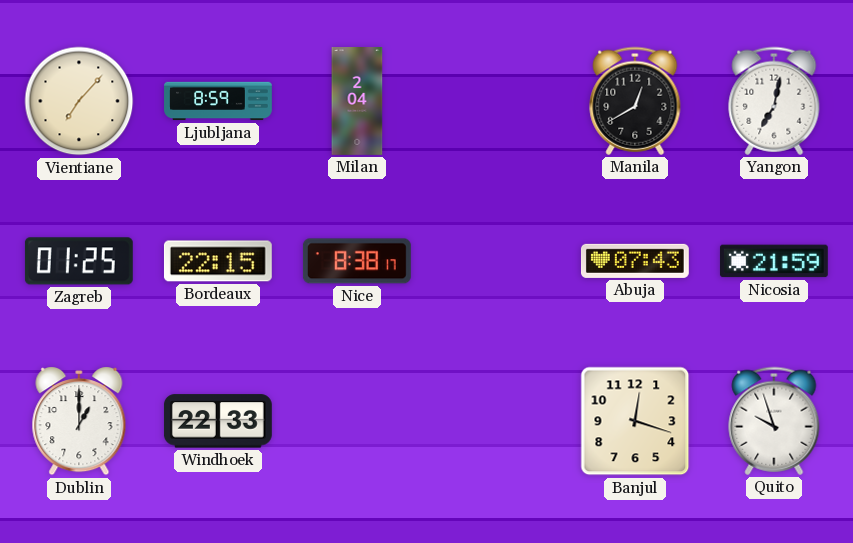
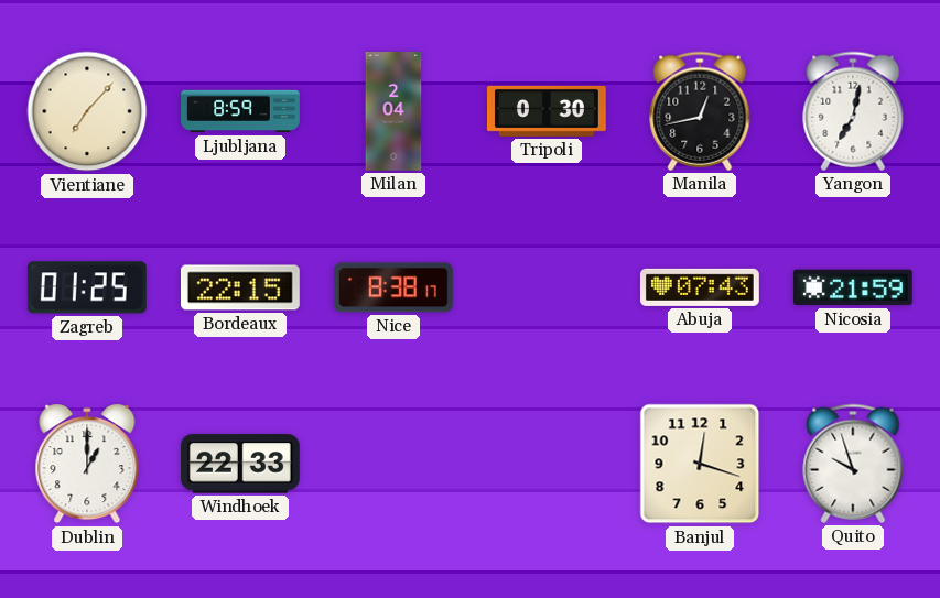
Tripoli: none -> 0:30
Manila: 12:40 -> 12:43
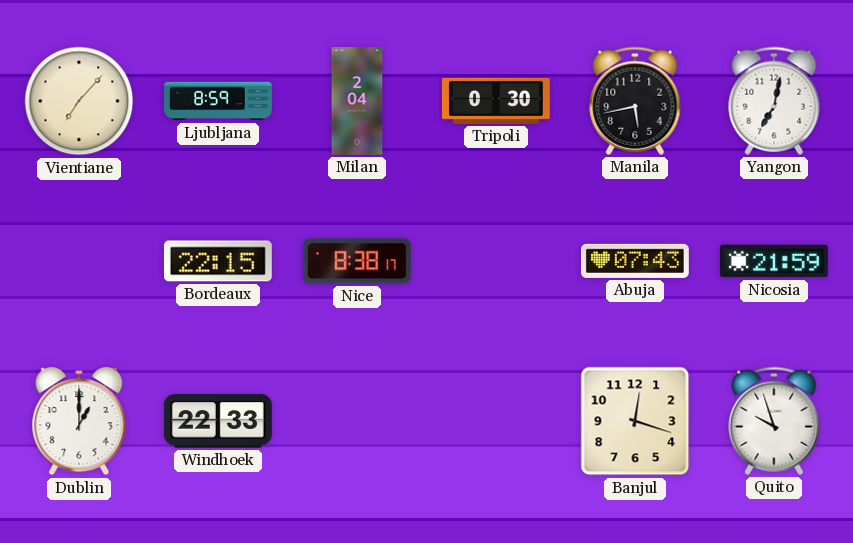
Manila: 12:43 -> 5:43
Zagreb: 01:25 -> none
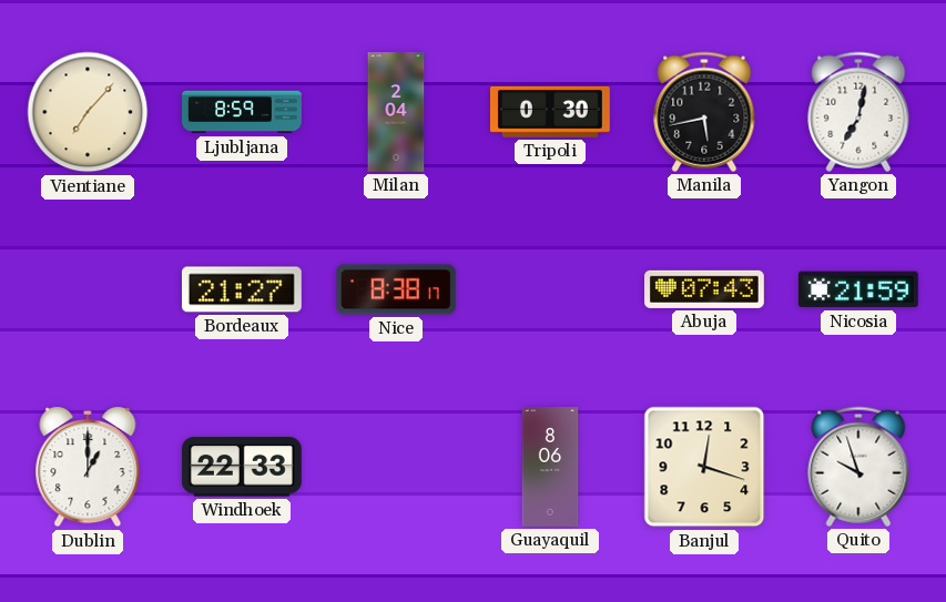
Bordeaux: 22:15 -> 21:27
Guayaquil: none -> 8:06
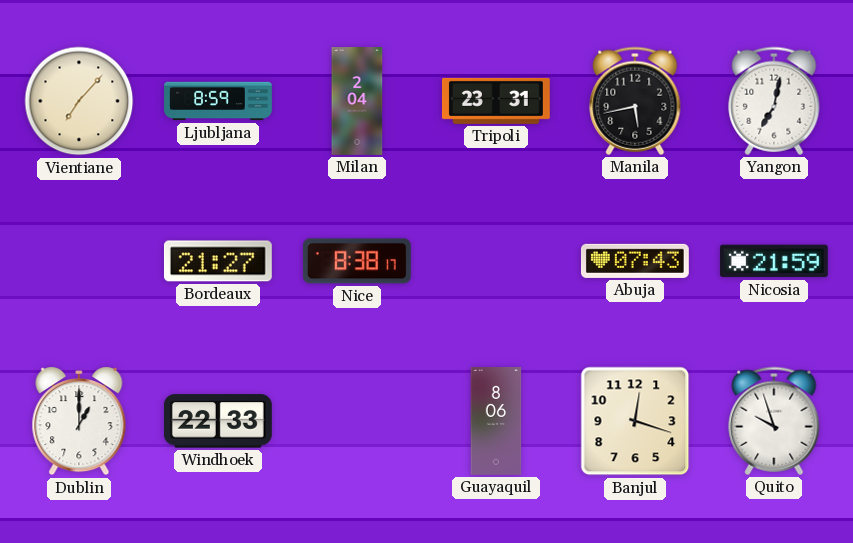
Tripoli: 0:30 -> 23:31
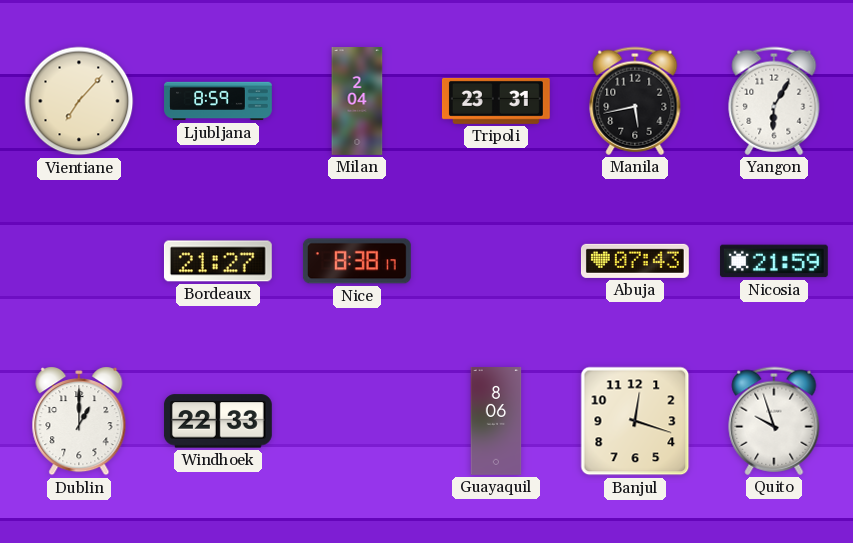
Yangon: 7:02 -> 6:05
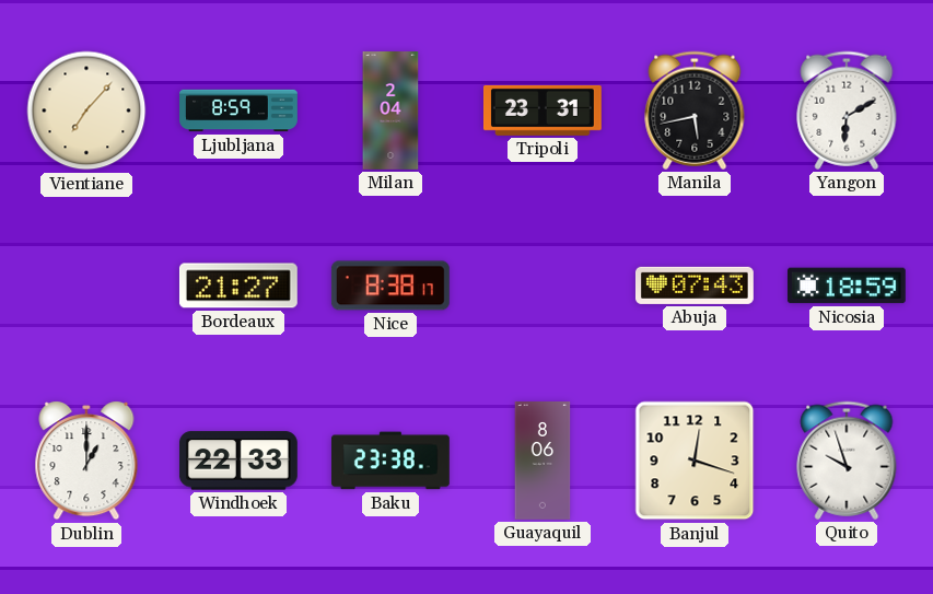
Yangon: 6:05 -> 6:10
Nicosia: 21:59 -> 18:59
Baku: none -> 23:38
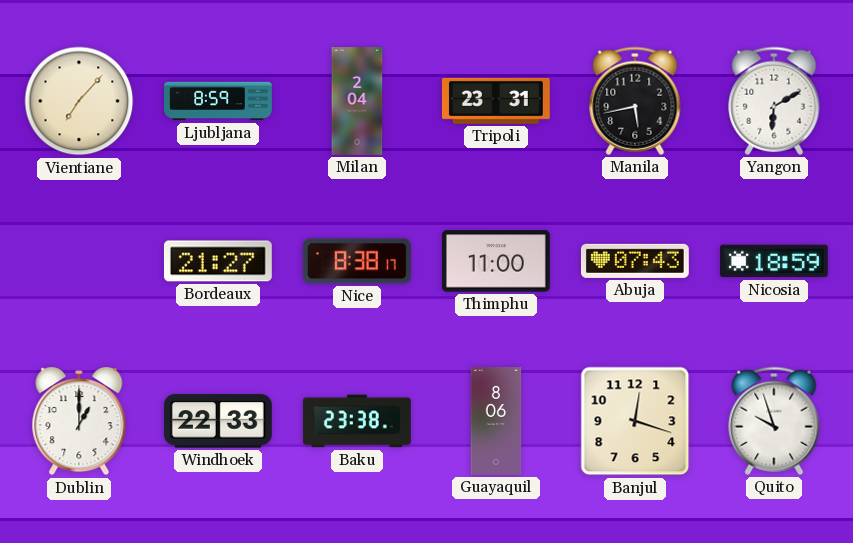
Thimphu: none -> 11:00
